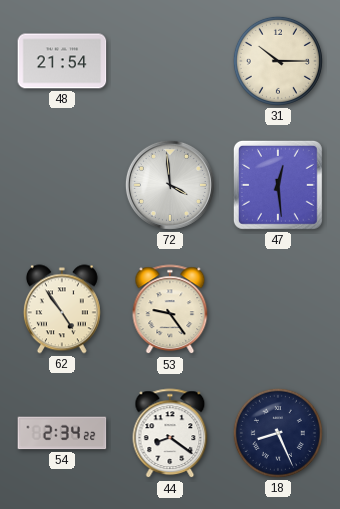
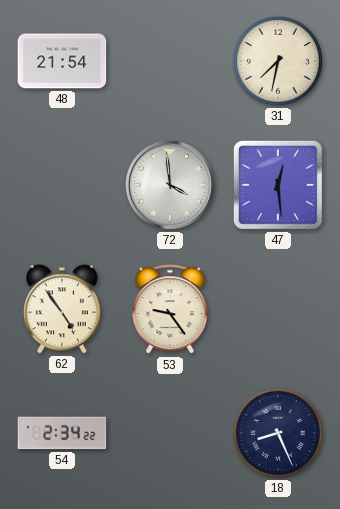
31: 10:15 -> 7:32
44: 8:21 -> none
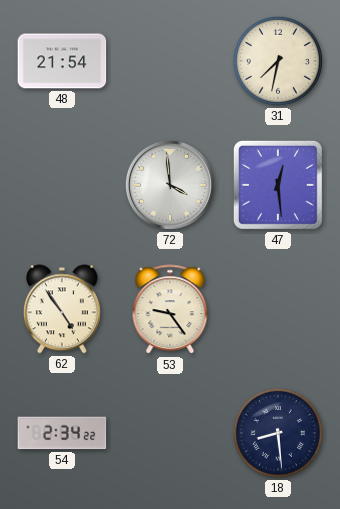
18: 8:26 -> 8:29
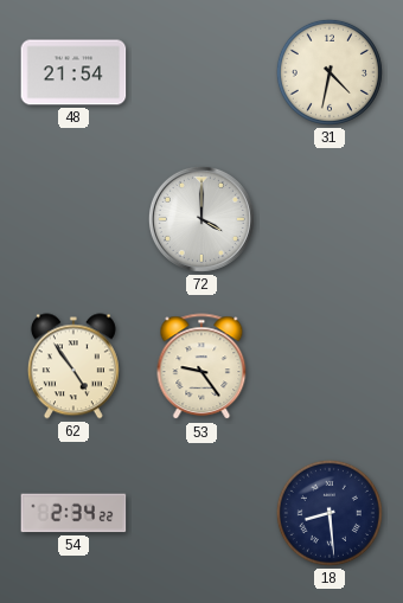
31: 7:32 -> 4:32
72: 3:59 -> 4:00
47: 12:29 -> none
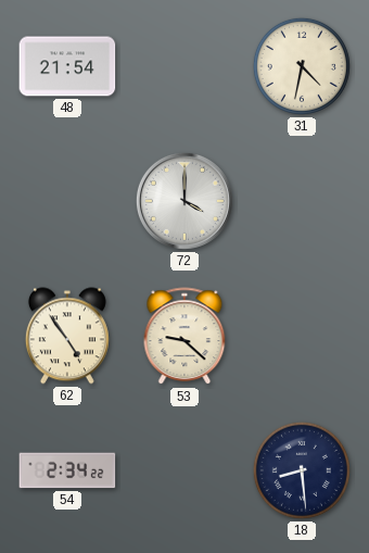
53: 9:24 -> 9:22
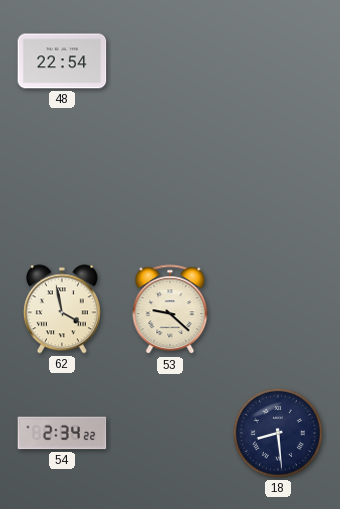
48: 21:54 -> 22:54
31: 4:32 -> none
72: 4:00 -> none
62: 4:54 -> 3:58
